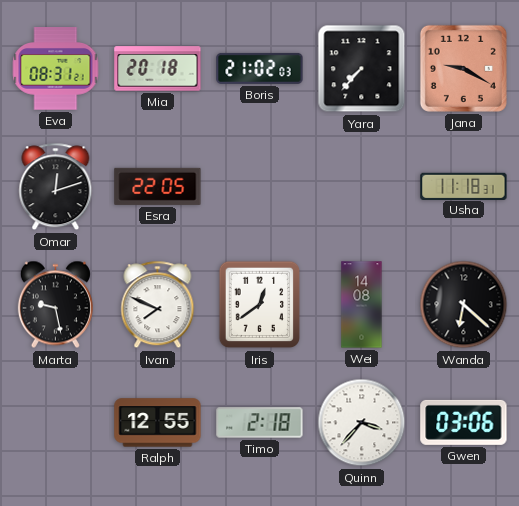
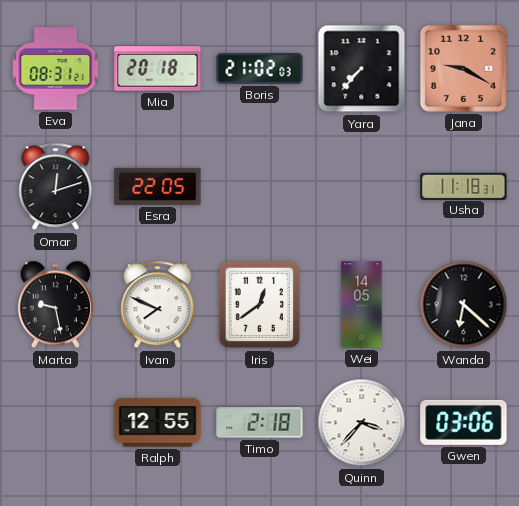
Wei: 14:08 -> 14:05
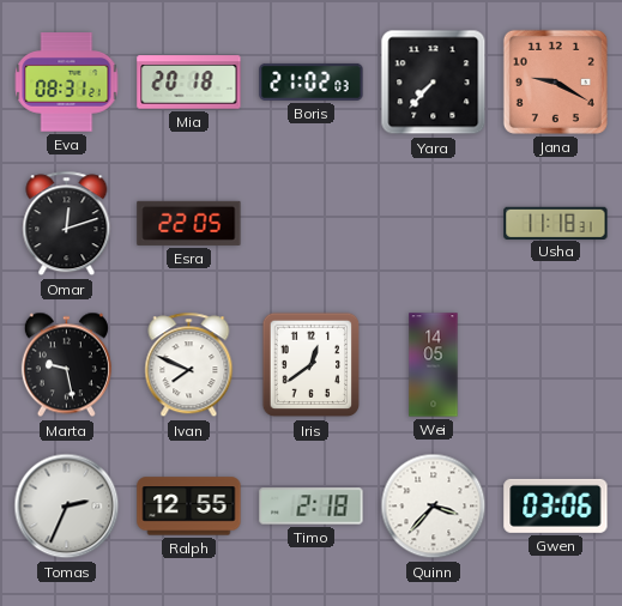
Wanda: 6:22 -> none
Tomas: none -> 2:34
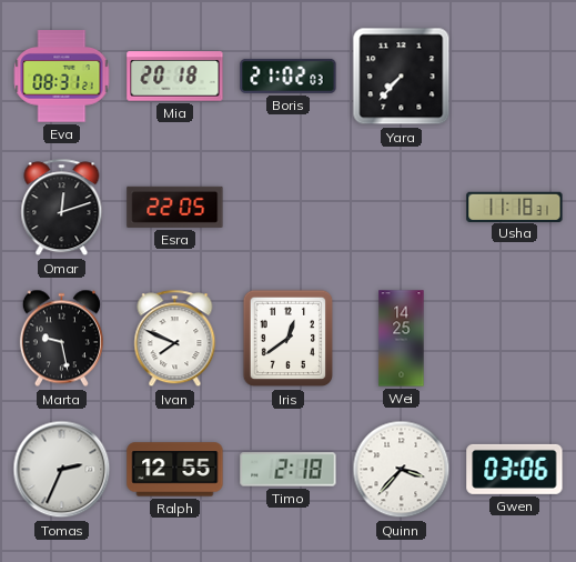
Jana: 9:20 -> none
Wei: 14:05 -> 14:25
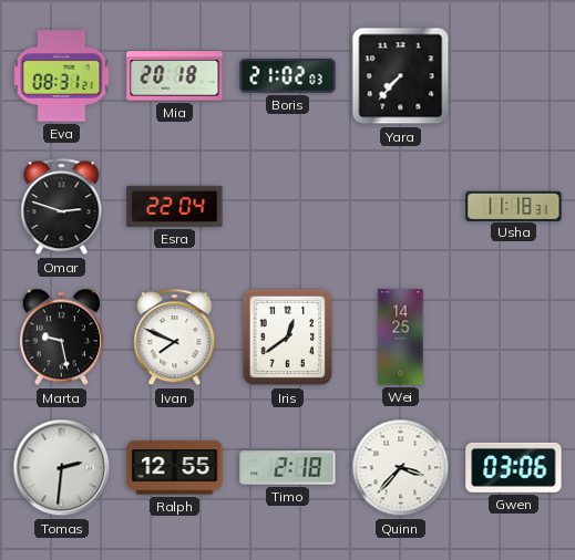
Omar: 12:12 -> 2:48
Esra: 22:05 -> 22:04
Tomas: 2:34 -> 2:31
